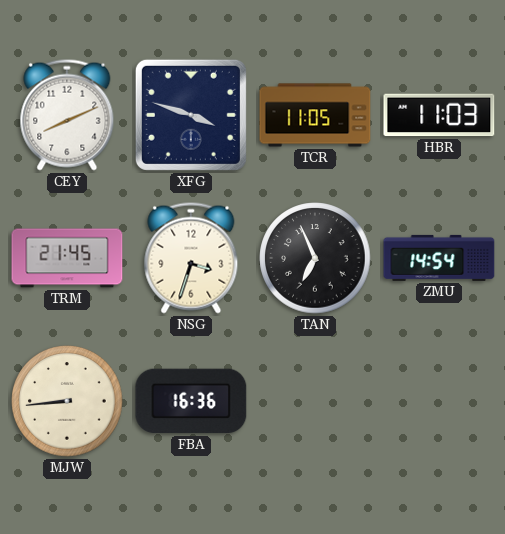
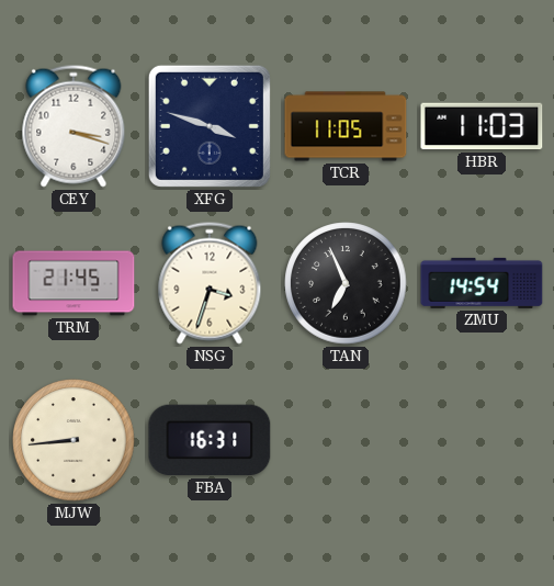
CEY: 8:11 -> 3:18
FBA: 16:36 -> 16:31
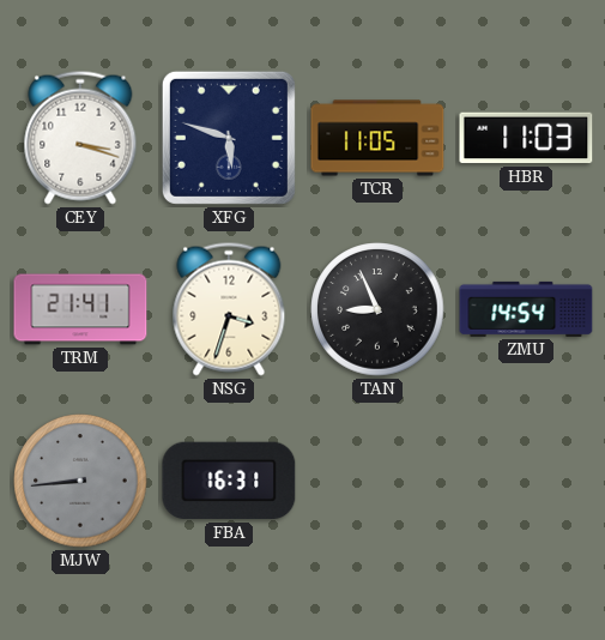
XFG: 3:48 -> 5:48
TRM: 21:45 -> 21:41
TAN: 6:56 -> 8:56
MJW dial: cream -> grey
